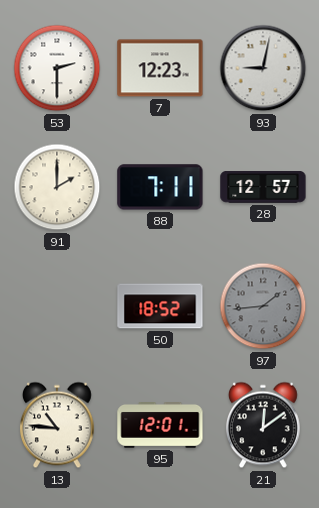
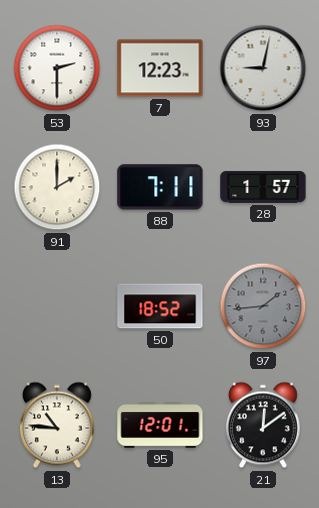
28: 12:57 -> 1:57
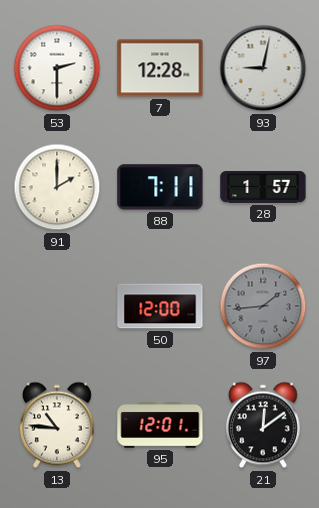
7: 12:23 -> 12:28
50: 18:52 -> 12:00
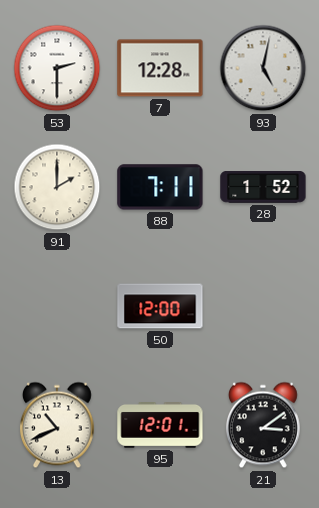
93: 9:02 -> 5:02
28: 1:57 -> 1:52
97: 1:44 -> none
13: 10:46 -> 10:41
21: 12:09 -> 3:09
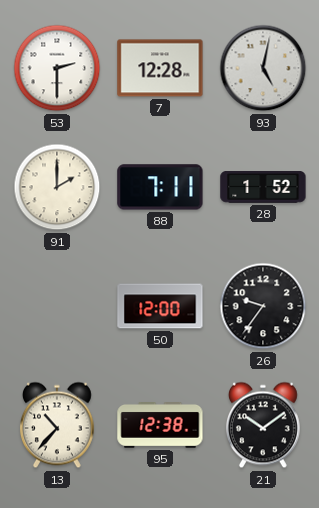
26: none -> 9:36
13: 10:41 -> 10:37
95: 12:01 -> 12:38
21: 3:09 -> 10:09
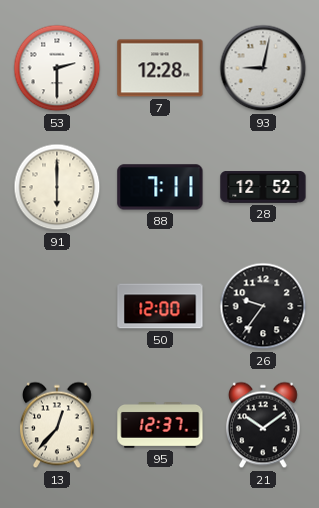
93: 5:02 -> 9:02
91: 2:00 -> 6:00
28: 1:52 -> 12:52
13: 10:37 -> 12:37
95: 12:38 -> 12:37
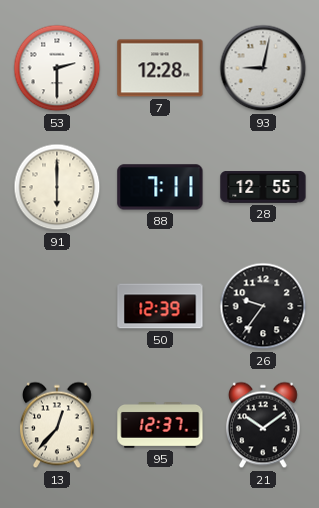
28: 12:52 -> 12:55
50: 12:00 -> 12:39
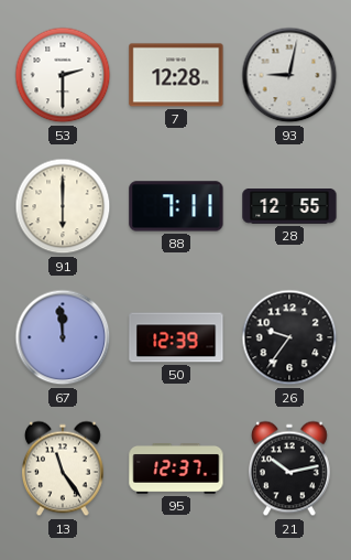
67: none -> 11:59
13: 12:37 -> 11:24
21: 10:09 -> 10:13
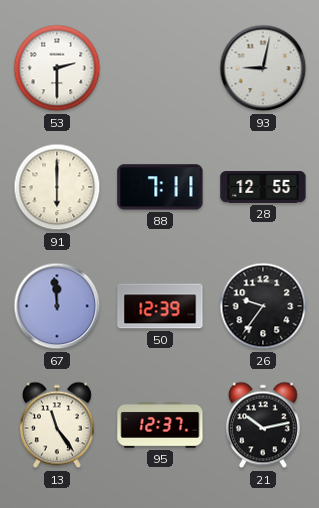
7: 12:28 -> none
